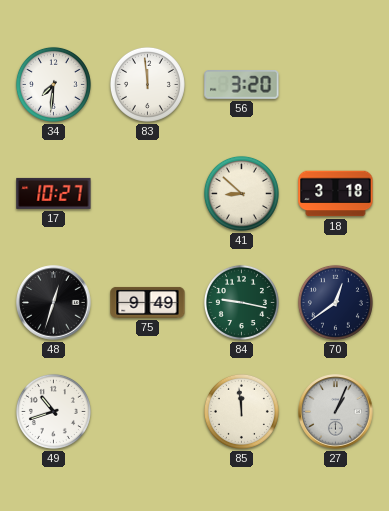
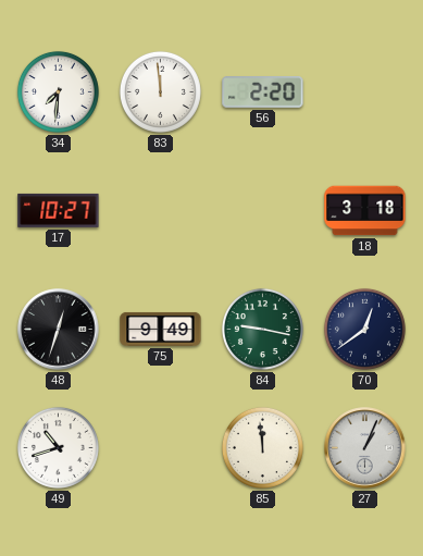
56: 3:20 -> 2:20
41: 8:52 -> none
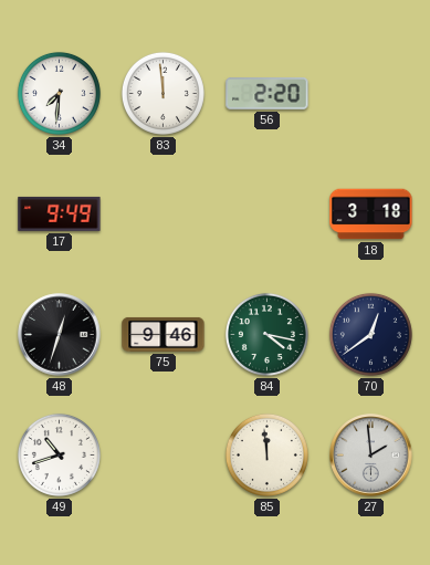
17: 10:27 -> 9:49
75: 9:49 -> 9:46
84: 9:17 -> 4:17
27: 1:04 -> 1:59
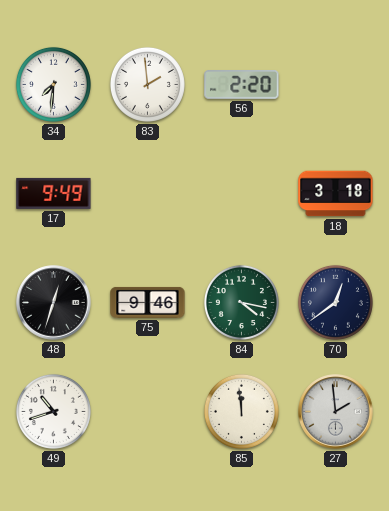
83: 11:59 -> 1:59
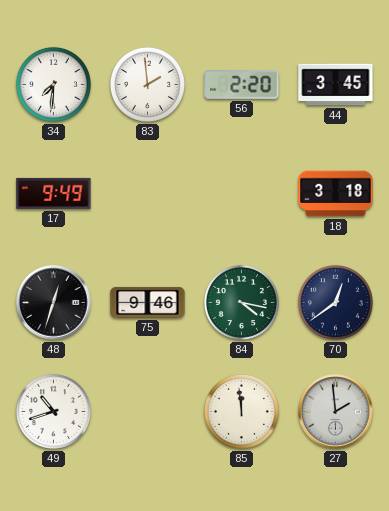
44: none -> 3:45
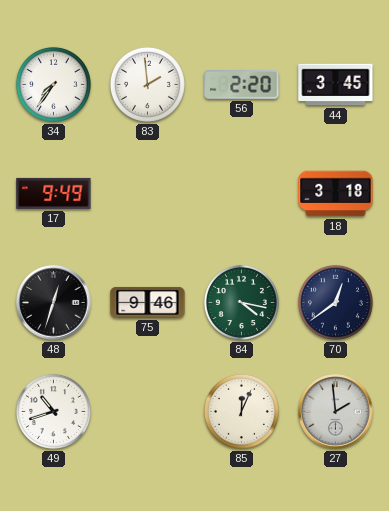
34: 7:31 -> 7:36
85: 11:59 -> 12:04
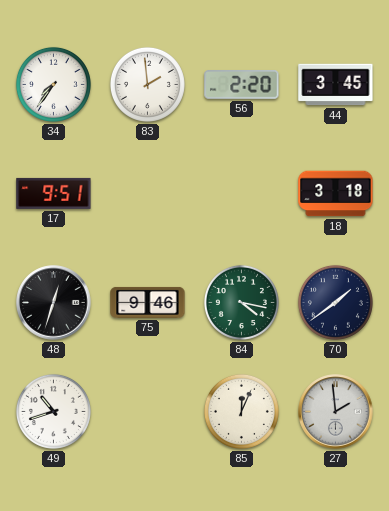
17: 9:49 -> 9:51
70: 12:39 -> 1:39
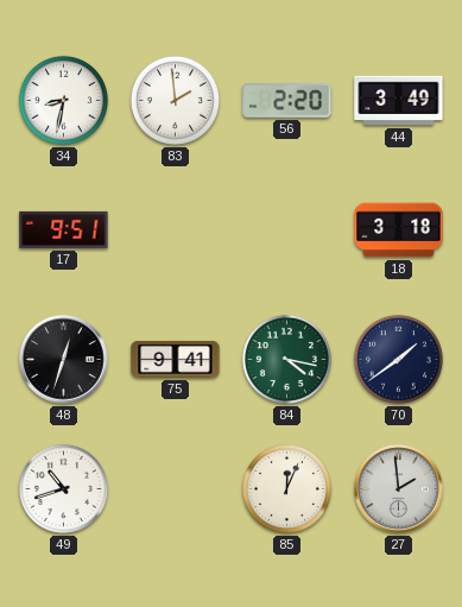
34: 7:36 -> 8:32
44: 3:45 -> 3:49
75: 9:46 -> 9:41
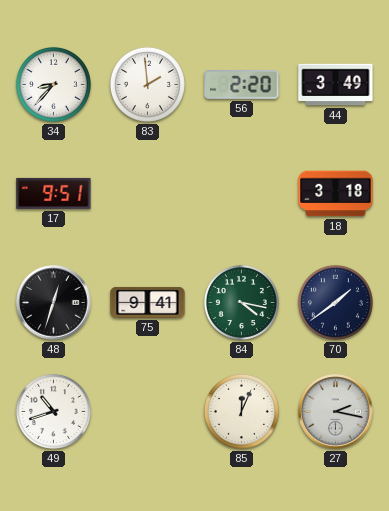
34: 8:32 -> 8:37
27: 1:59 -> 2:17
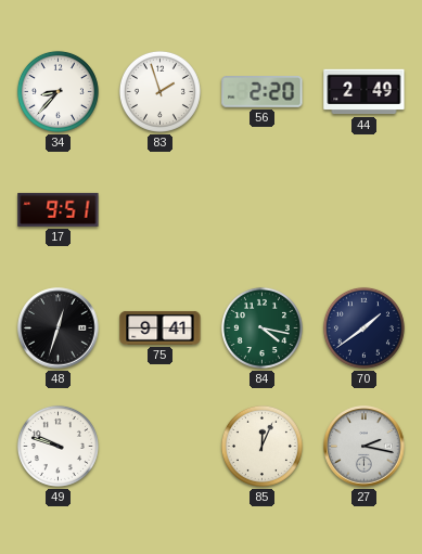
83: 1:59 -> 1:57
44: 3:49 -> 2:49
18: 3:18 -> none
49: 10:42 -> 9:48
